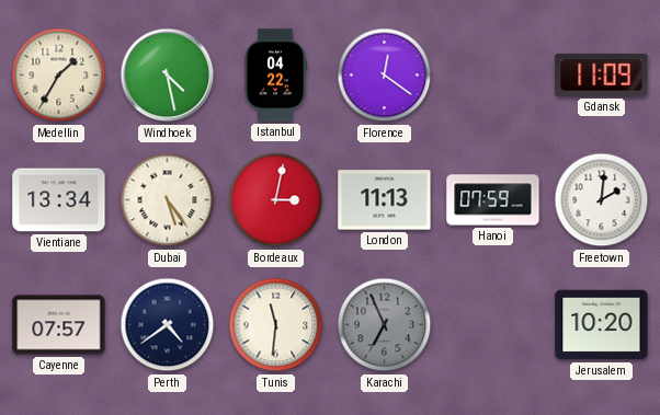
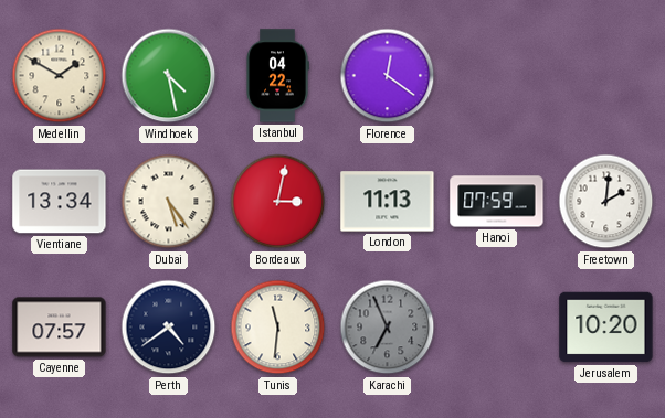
Medellin: 1:35 -> 1:50
Gdansk: 11:09 -> none
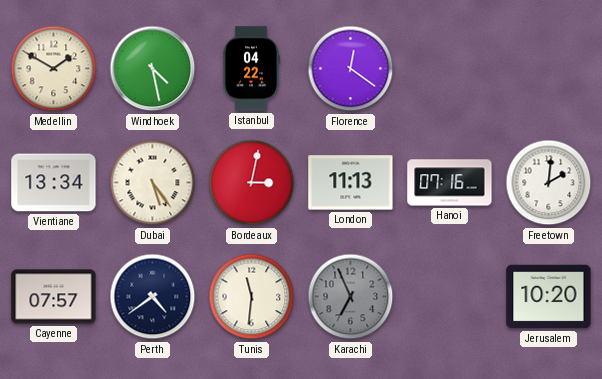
Hanoi: 07:59 -> 07:16
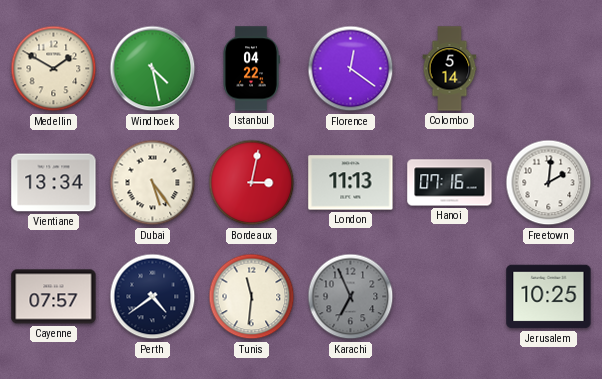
Colombo: none -> 5:14
Jerusalem: 10:20 -> 10:25
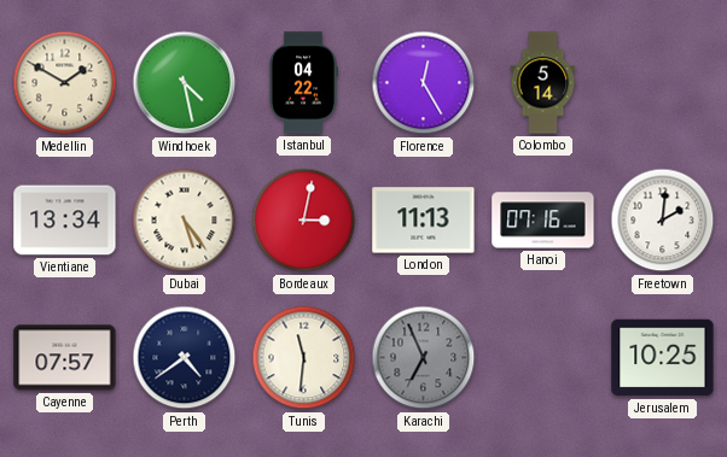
Florence: 12:21 -> 12:25
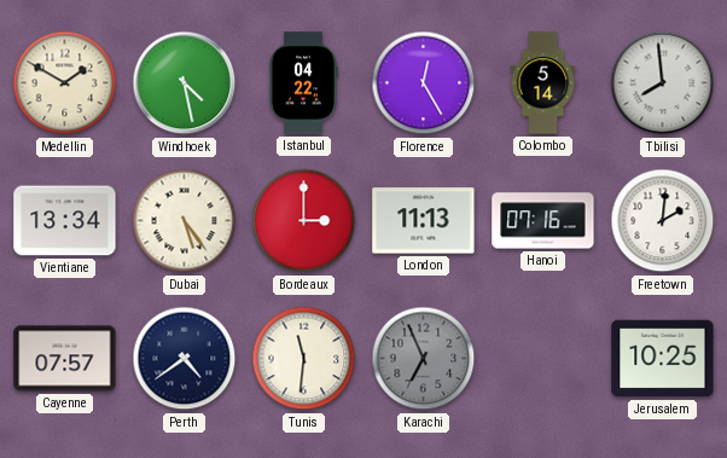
Tbilisi: none -> 7:59
Bordeaux: 3:02 -> 3:00
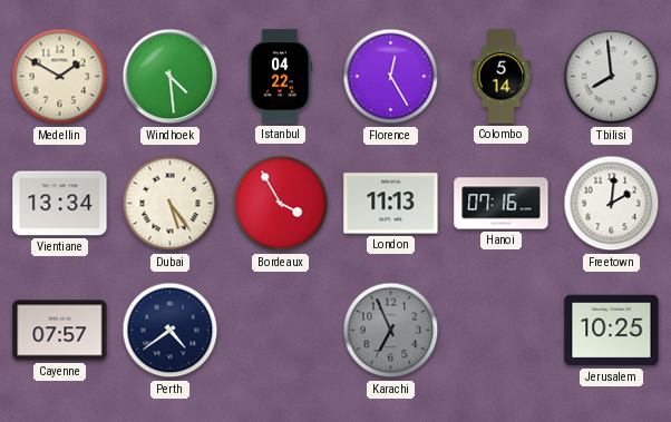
Windhoek: 4:28 -> 4:29
Bordeaux: 3:00 -> 3:55
Tunis: 11:31 -> none
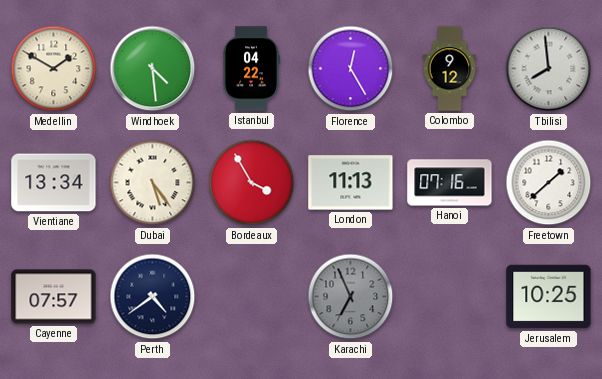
Colombo: 5:14 -> 9:12
Freetown: 2:01 -> 1:38
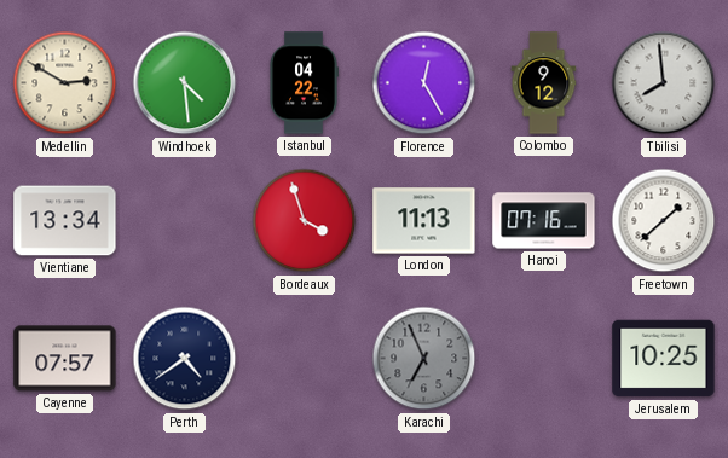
Medellin: 1:50 -> 2:50
Dubai: 5:24 -> none
Bordeaux: 3:55 -> 3:57
